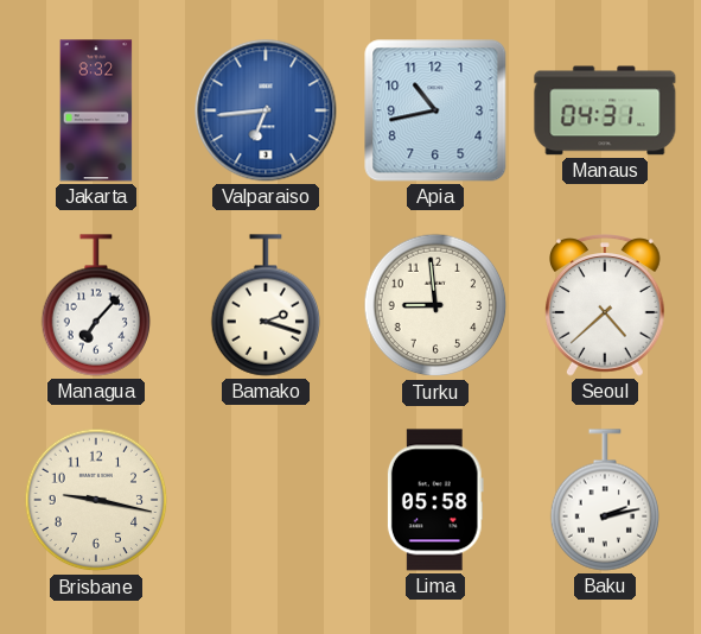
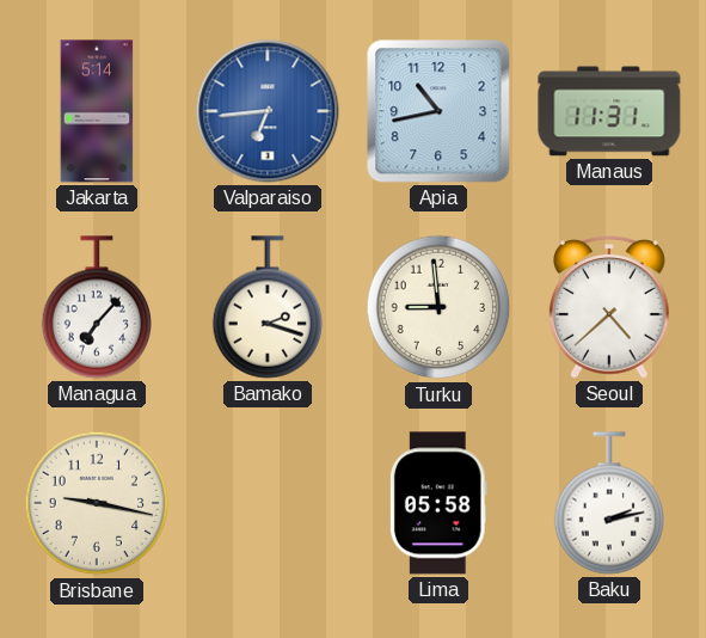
Jakarta: 8:32 -> 5:14
Manaus: 04:31 -> 11:31
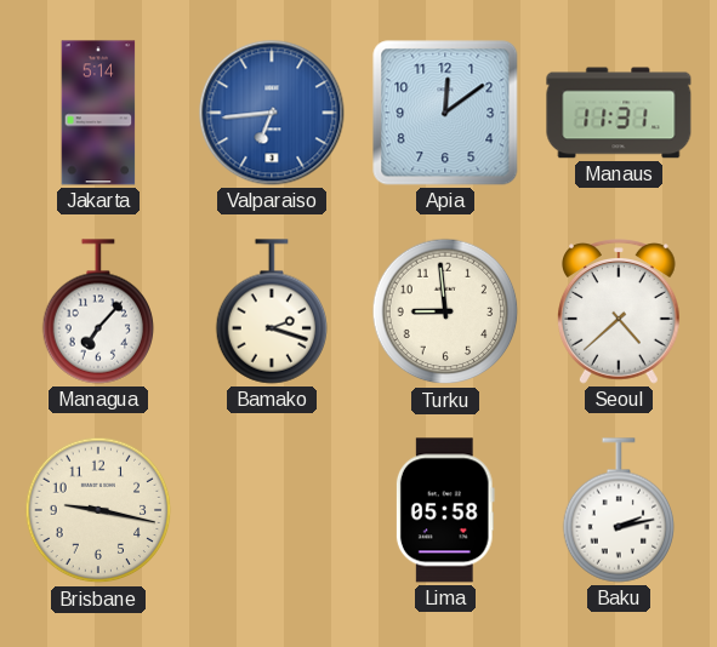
Apia: 10:43 -> 12:09
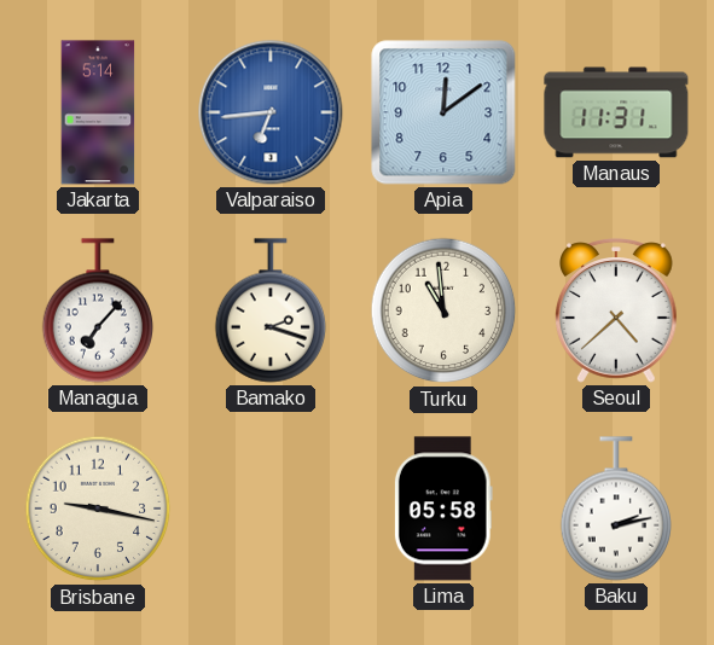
Turku: 8:59 -> 10:59
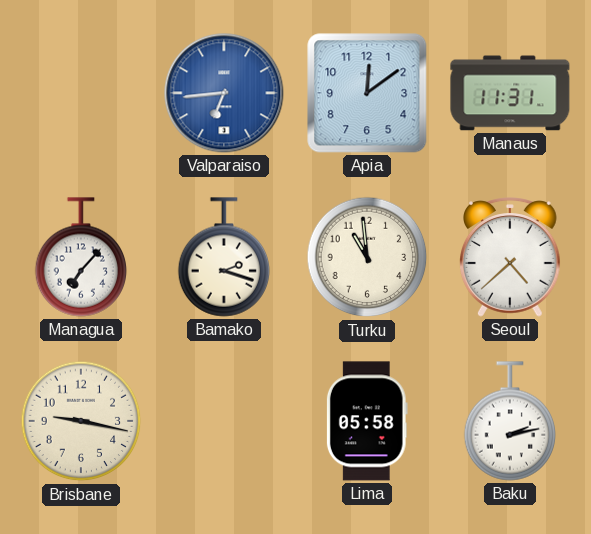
Jakarta: 5:14 -> none
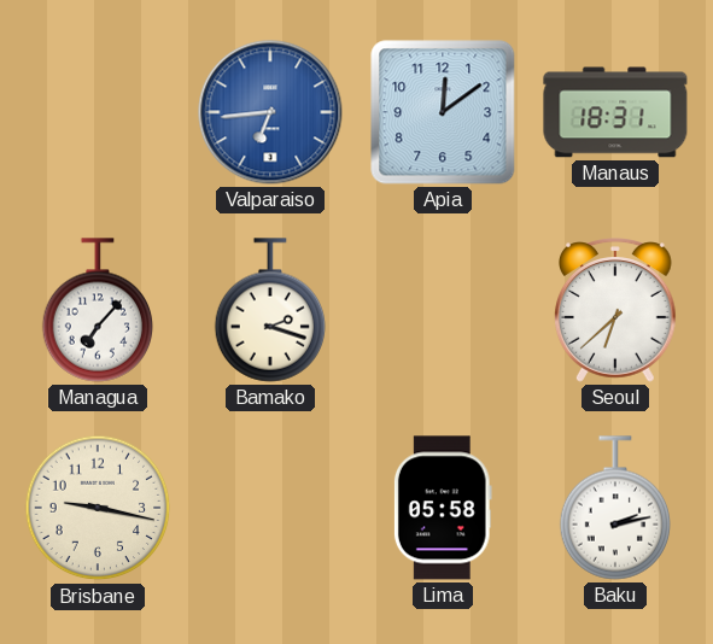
Manaus: 11:31 -> 18:31
Turku: 10:59 -> none
Seoul: 4:38 -> 6:38
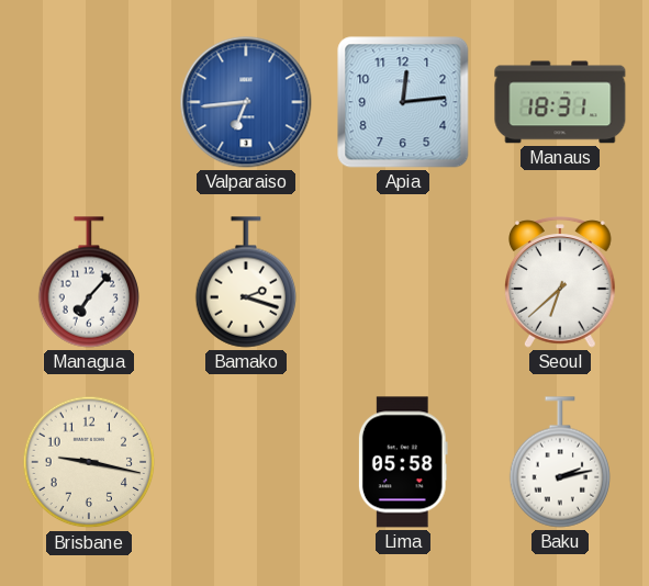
Apia: 12:09 -> 12:14
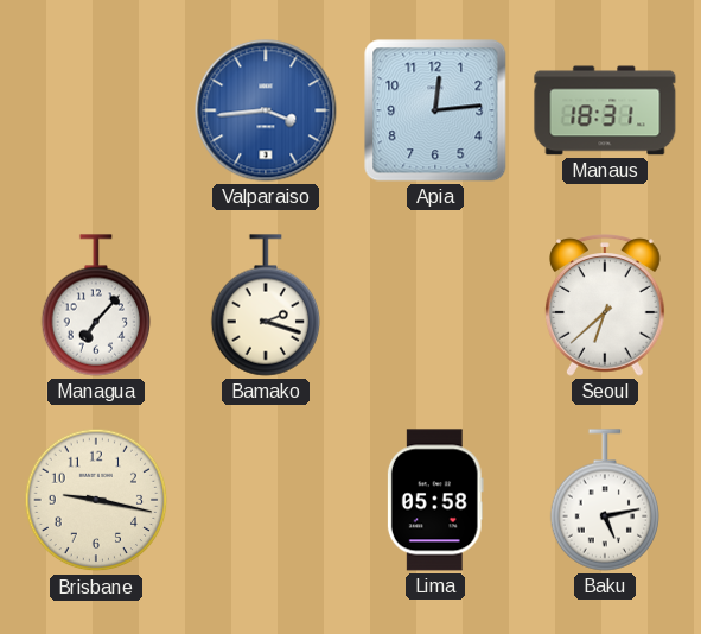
Valparaiso: 6:44 -> 3:44
Baku: 2:13 -> 5:13
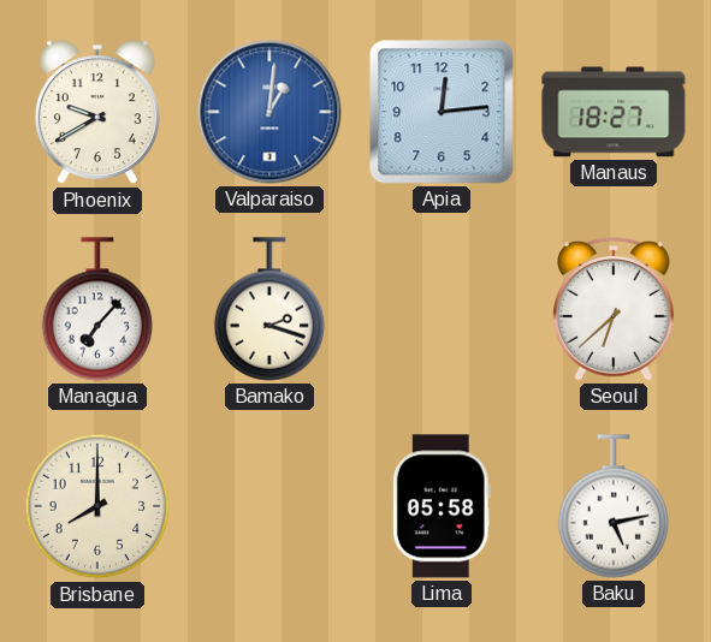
Phoenix: none -> 9:40
Valparaiso: 3:44 -> 1:01
Manaus: 18:31 -> 18:27
Brisbane: 9:17 -> 8:00
